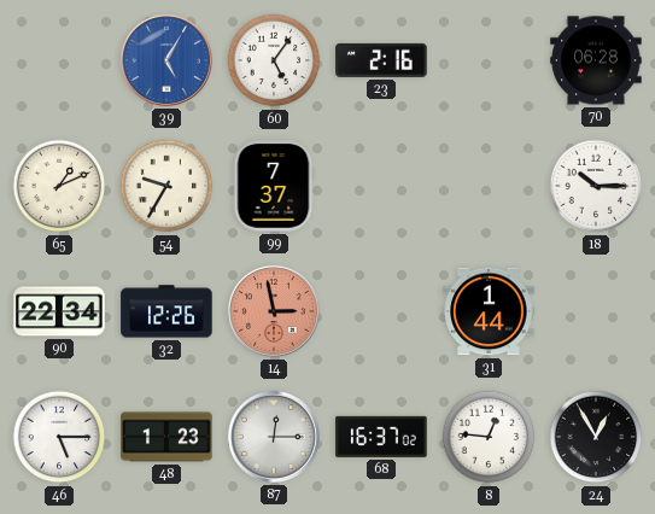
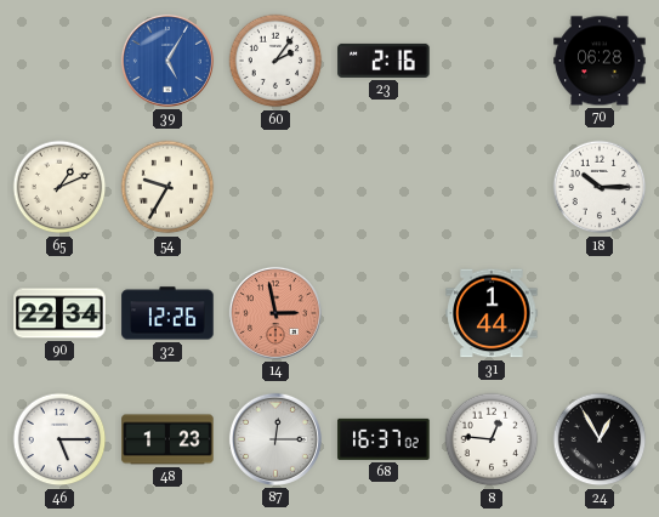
60: 5:06 -> 2:06
99: 7:37 -> none
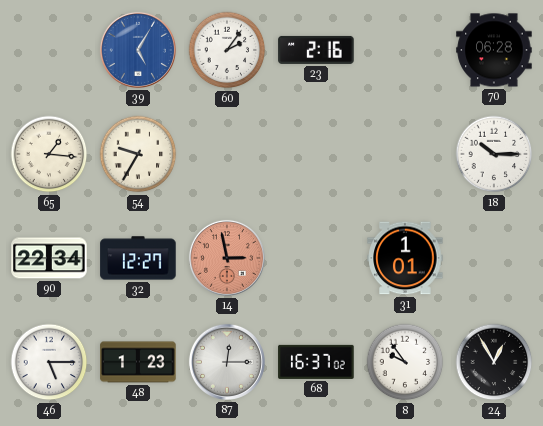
65: 1:11 -> 1:16
32: 12:26 -> 12:27
31: 1:44 -> 1:01
8: 12:46 -> 9:54
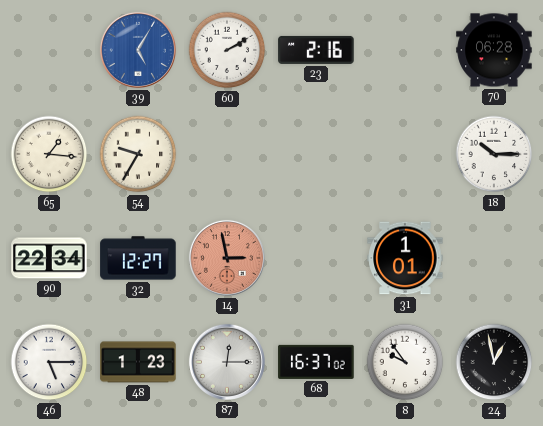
60: 2:06 -> 2:10
24: 12:55 -> 12:58
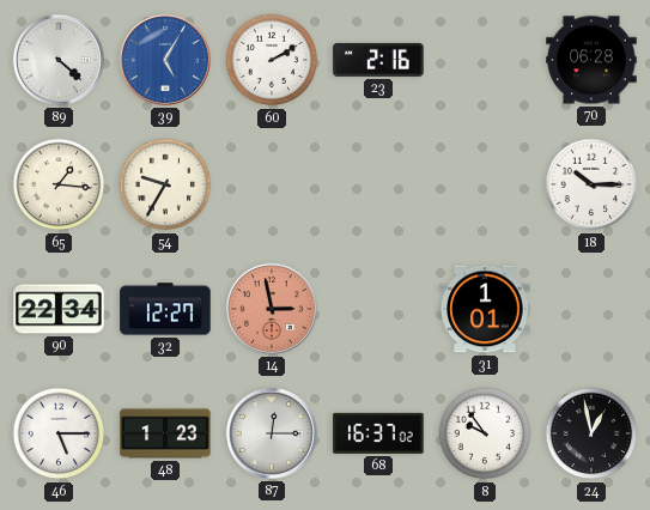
89: none -> 4:22
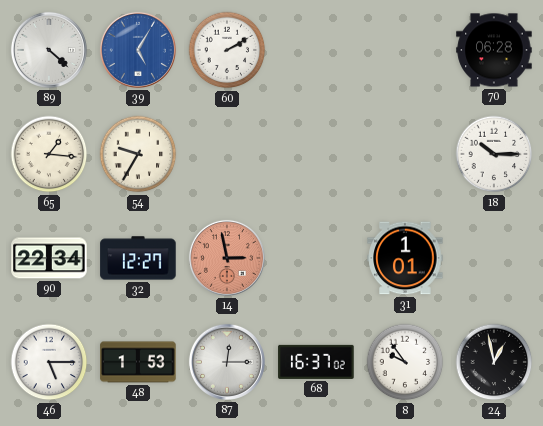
23: 2:16 -> none
48: 1:23 -> 1:53
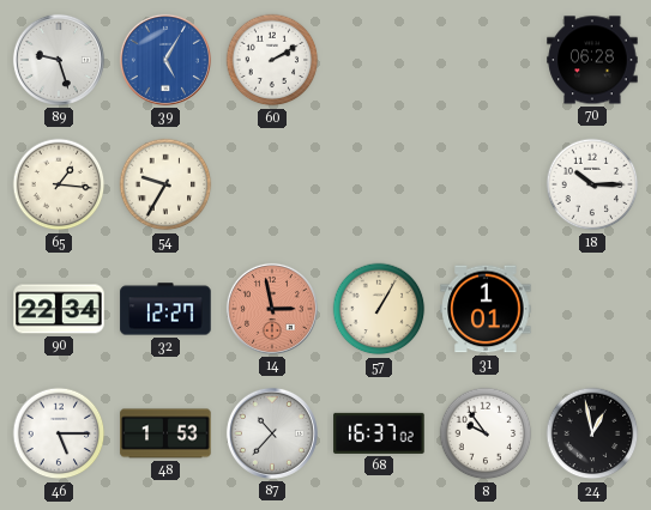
89: 4:22 -> 9:27
57: none -> 1:05
87: 12:15 -> 10:37
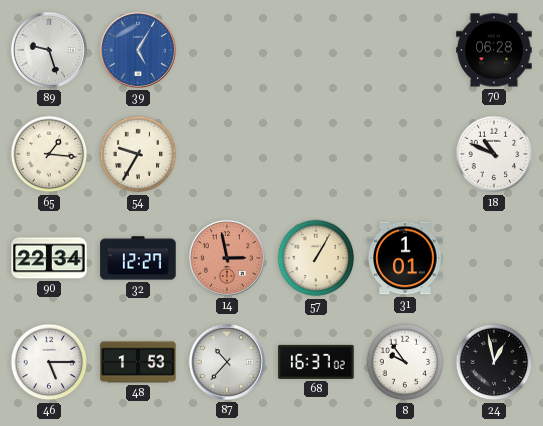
60: 2:10 -> none
18: 10:15 -> 10:49
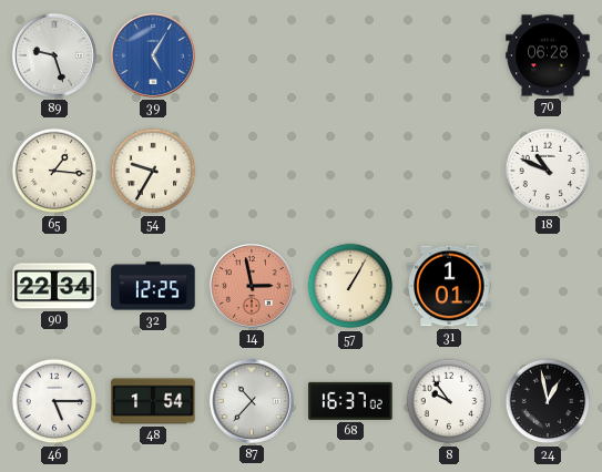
32: 12:27 -> 12:25
48: 1:53 -> 1:54
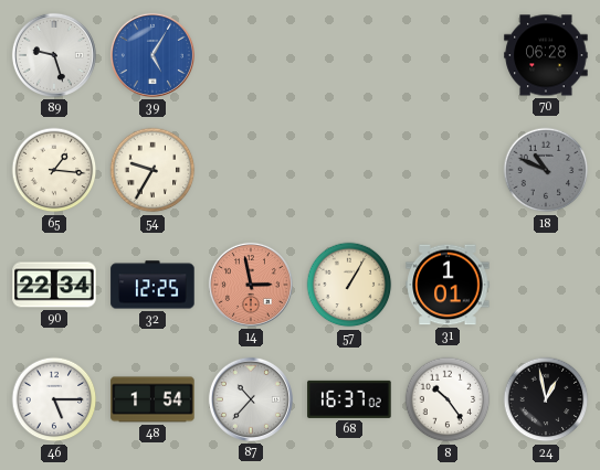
18 dial: white -> grey
8: 9:54 -> 10:24
